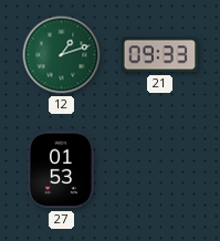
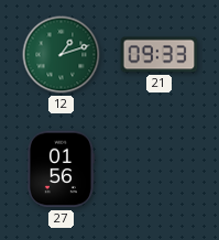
27: 01:53 -> 01:56
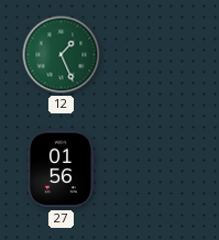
12: 1:12 -> 1:26
21: 09:33 -> none
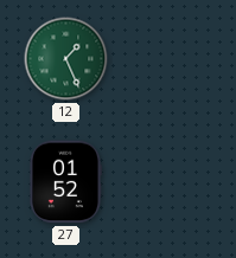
27: 01:56 -> 01:52
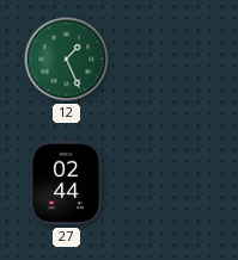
27: 01:52 -> 02:44
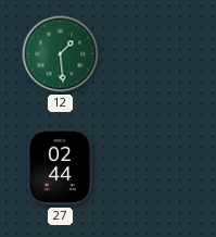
12: 1:26 -> 1:29
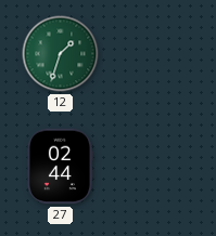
12: 1:29 -> 1:33
